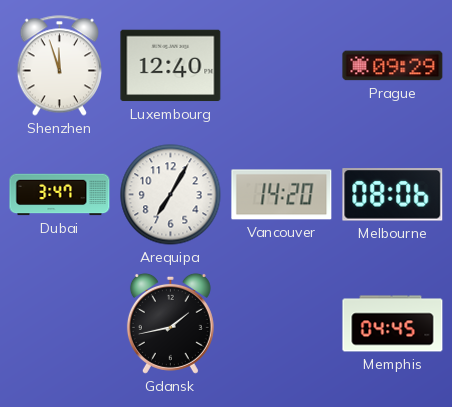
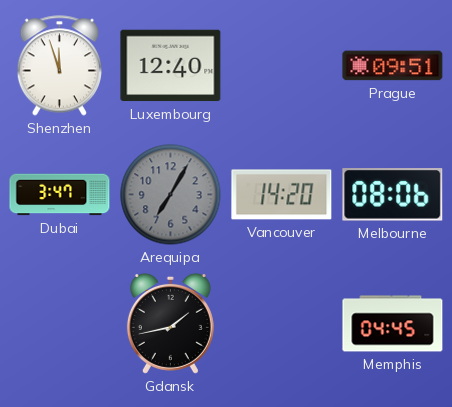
Prague: 09:29 -> 09:51
Arequipa dial: white -> grey
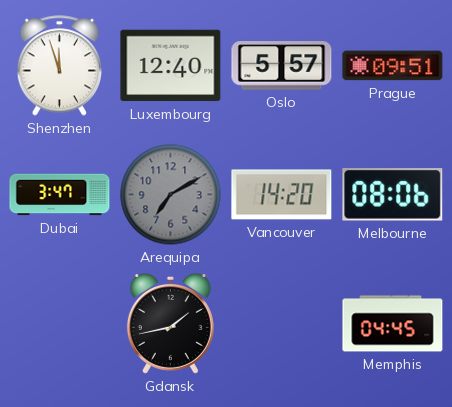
Oslo: none -> 5:57
Arequipa: 7:05 -> 7:10
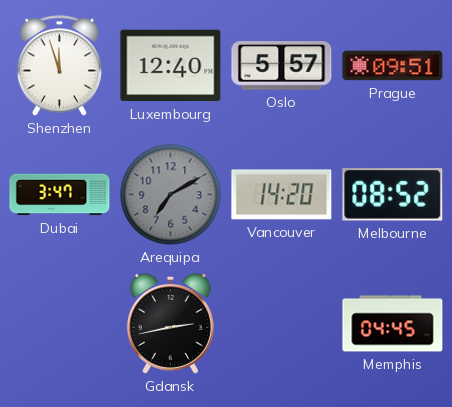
Melbourne: 08:06 -> 08:52
Gdansk: 1:43 -> 2:43
